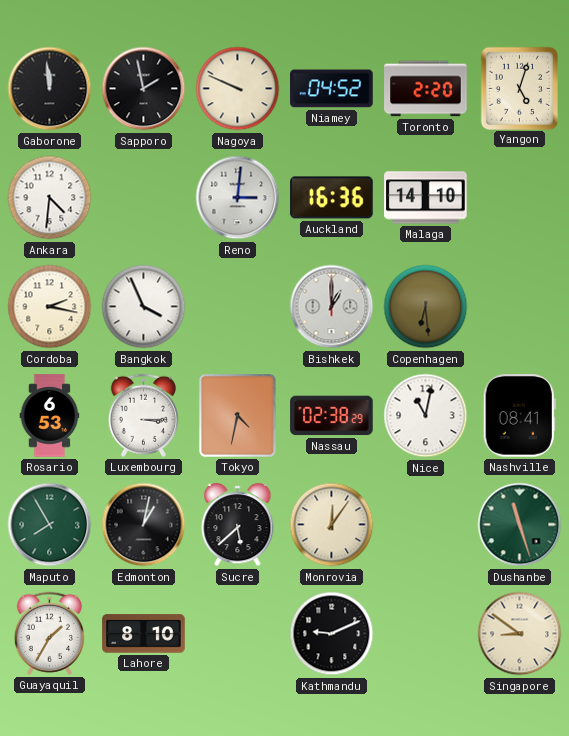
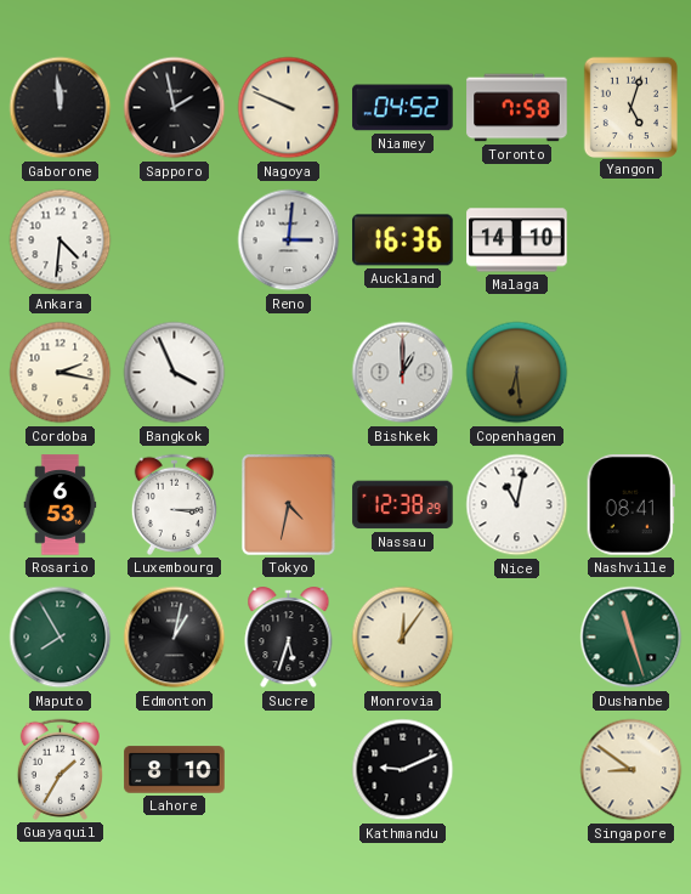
Toronto: 2:20 -> 7:58
Nassau: 02:38 -> 12:38
Sucre: 5:38 -> 5:33
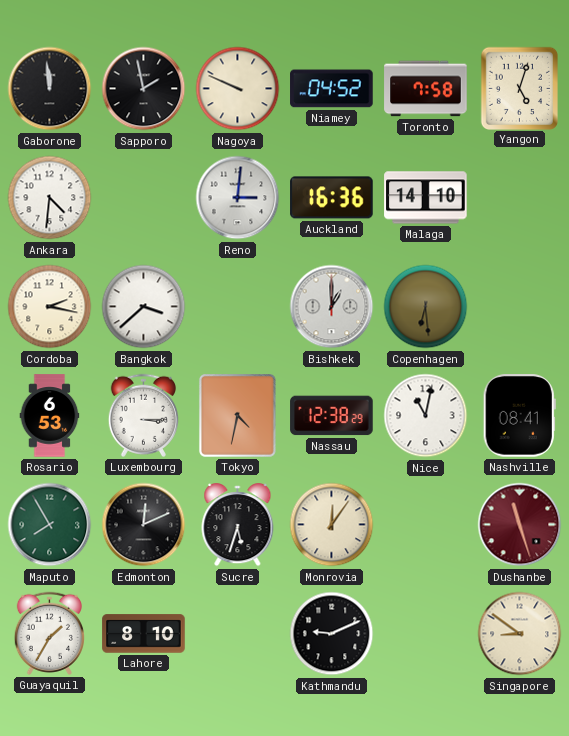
Bangkok: 3:56 -> 3:38
Edmonton: 1:02 -> 12:11
Dushanbe dial: green -> burgundy
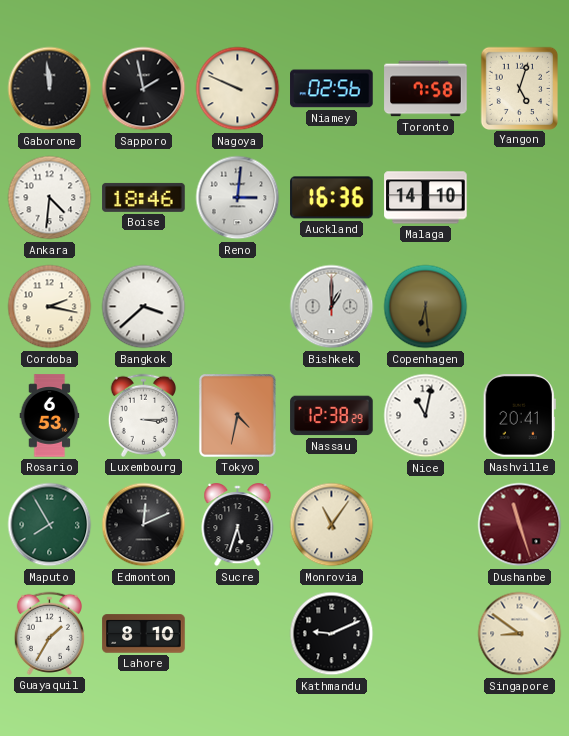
Niamey: 04:52 -> 02:56
Boise: none -> 18:46
Nashville: 08:41 -> 20:41
Monrovia: 12:06 -> 11:06
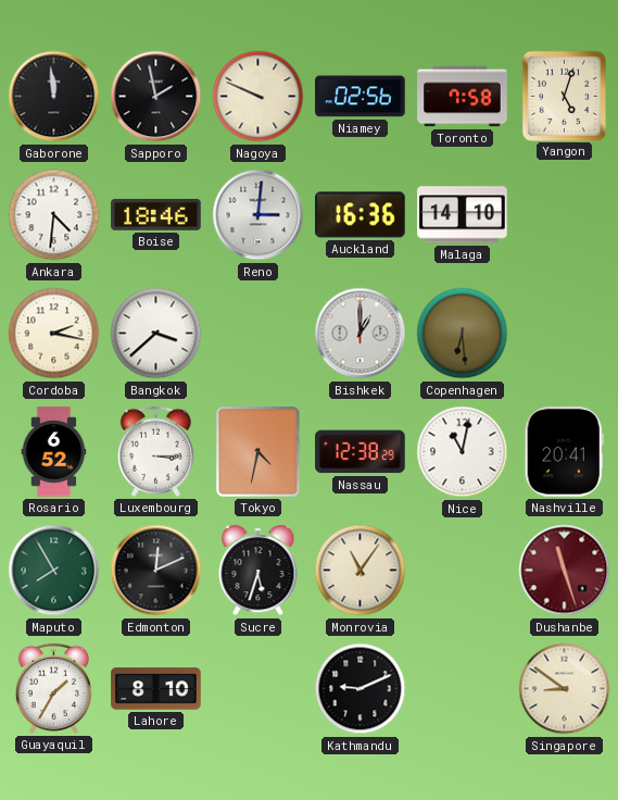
Rosario: 6:53 -> 6:52
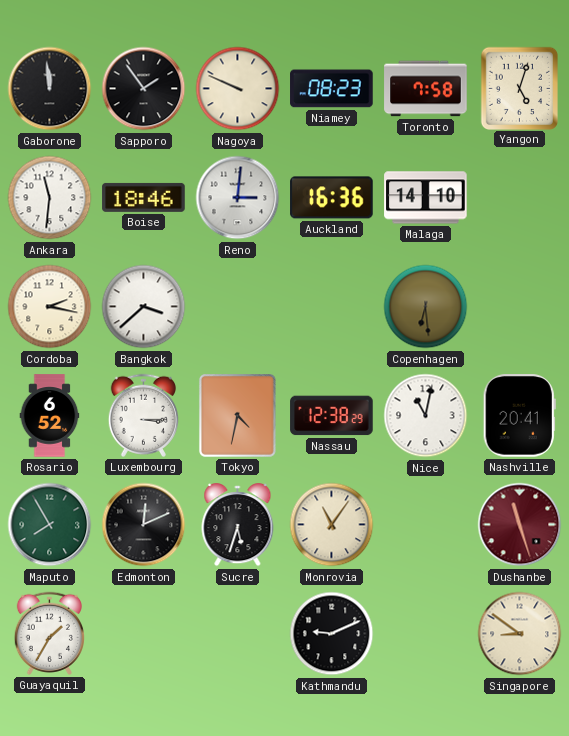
Sapporo: 1:58 -> 1:54
Niamey: 02:56 -> 08:23
Ankara: 4:31 -> 11:31
Bishkek: 1:00 -> none
Lahore: 8:10 -> none
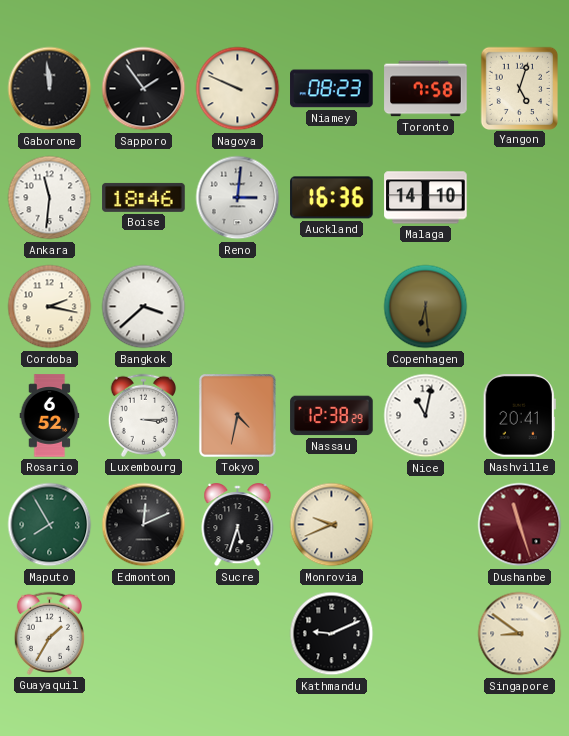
Monrovia: 11:06 -> 9:41
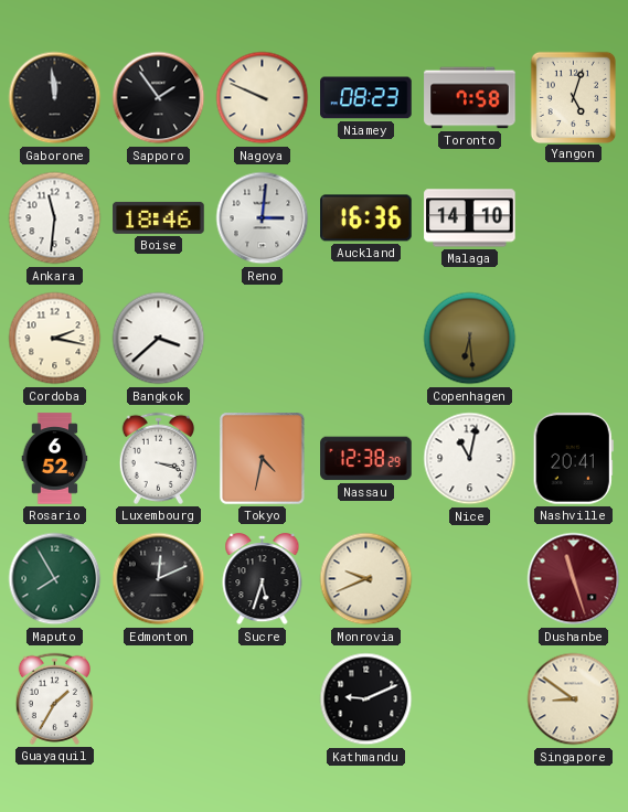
Luxembourg: 3:15 -> 3:18
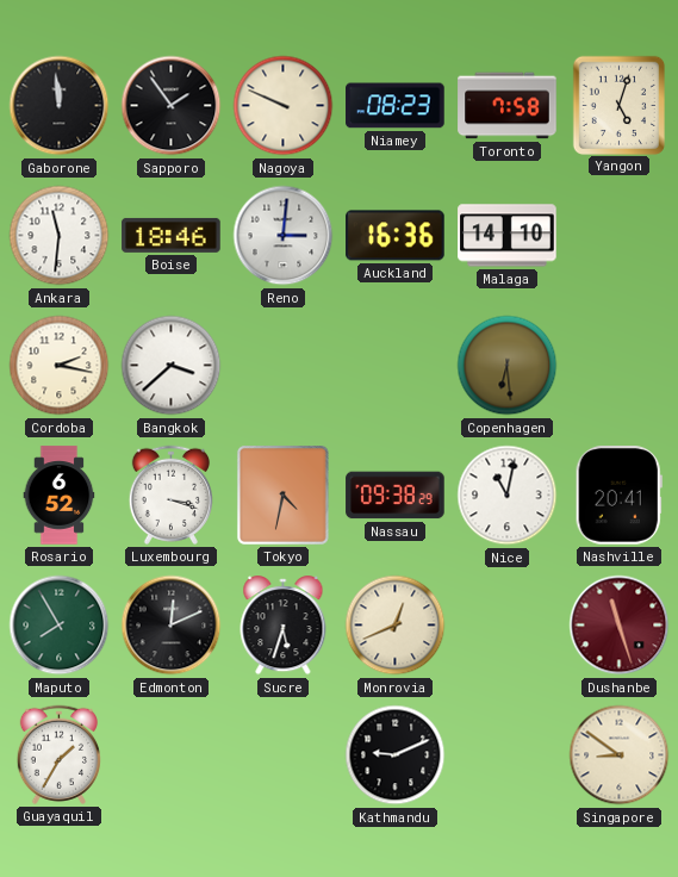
Nassau: 12:38 -> 09:38
Monrovia: 9:41 -> 12:41
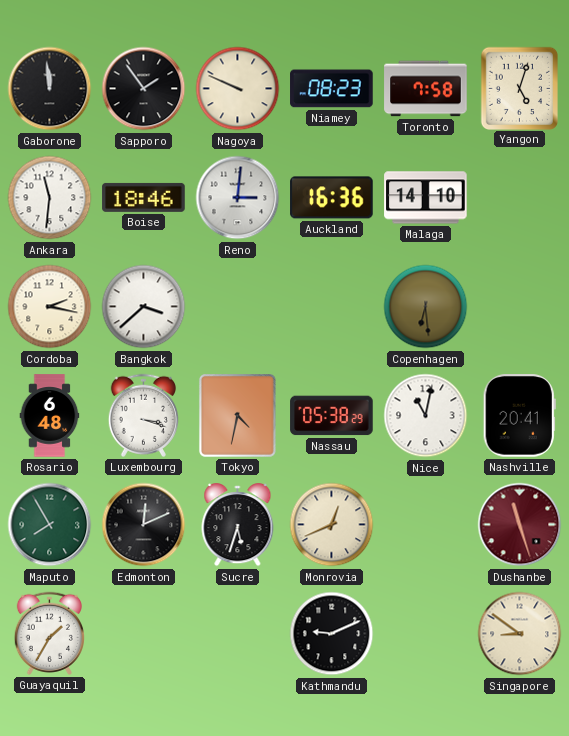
Rosario: 6:52 -> 6:48
Nassau: 09:38 -> 05:38
